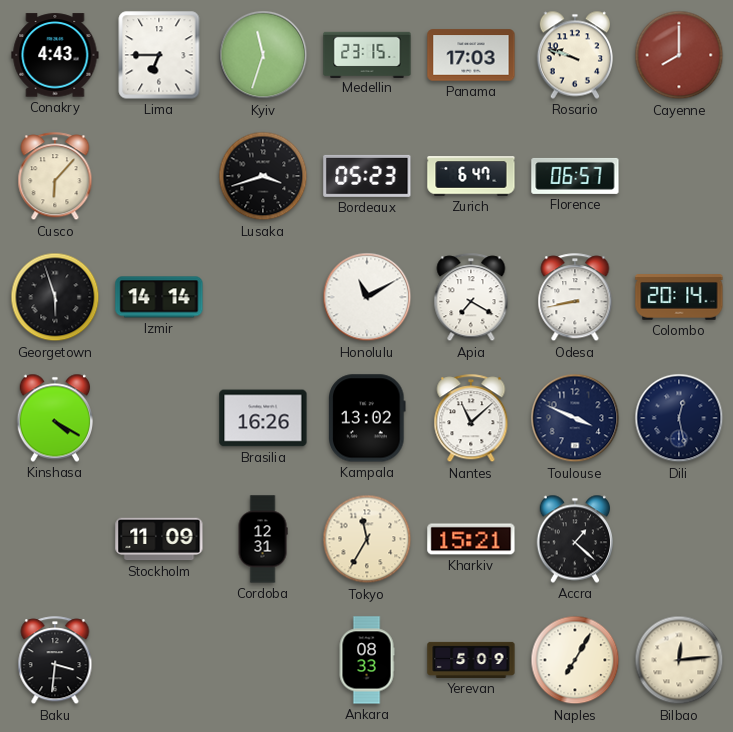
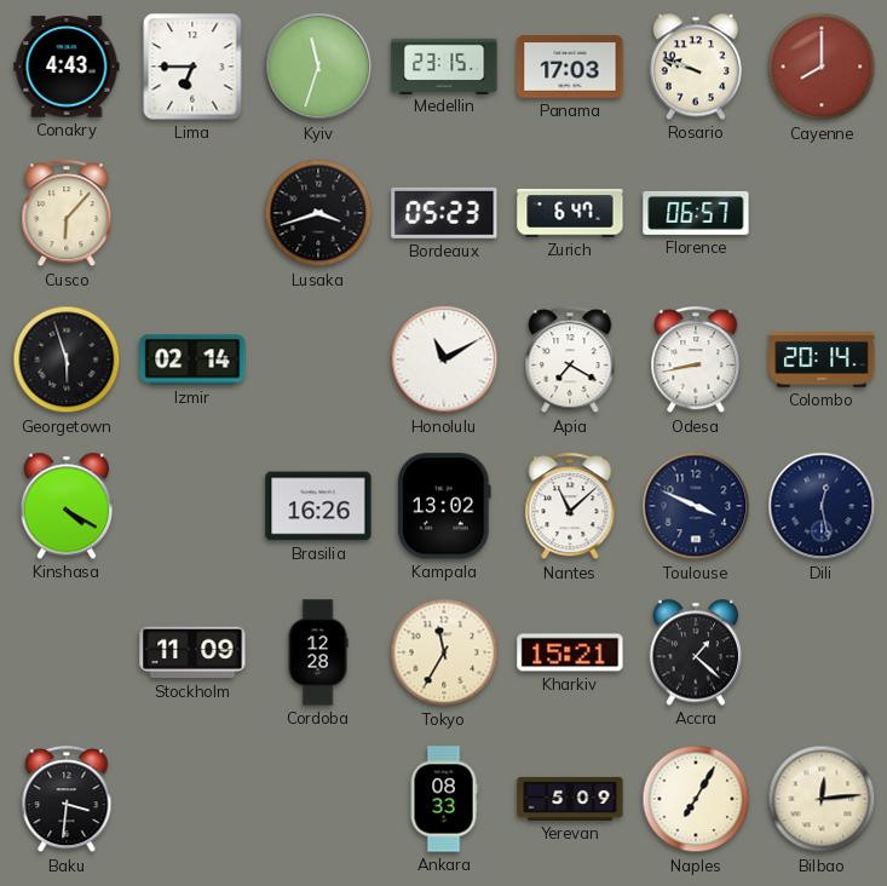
Izmir: 14:14 -> 02:14
Cordoba: 12:31 -> 12:28
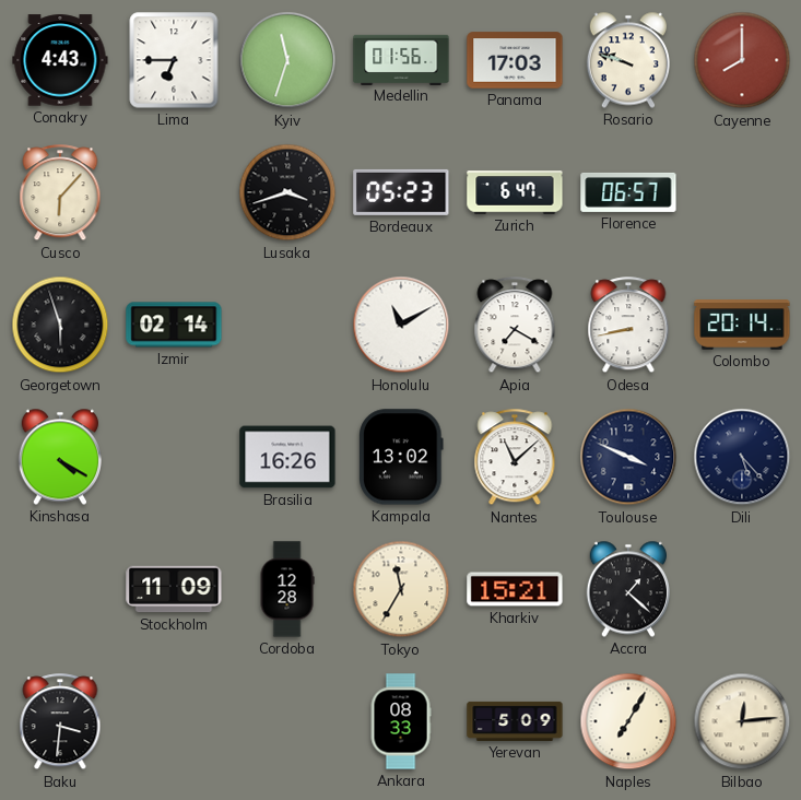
Medellin: 23:15 -> 01:56
Dili: 12:28 -> 5:23
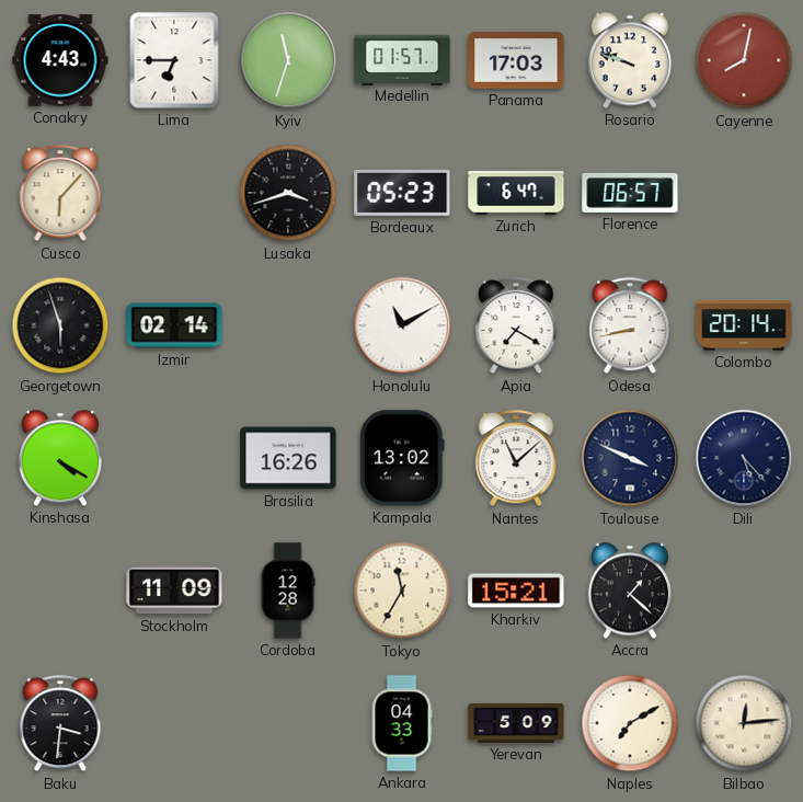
Medellin: 01:56 -> 01:57
Cayenne: 8:00 -> 8:02
Ankara: 08:33 -> 04:33
Naples: 7:05 -> 7:10
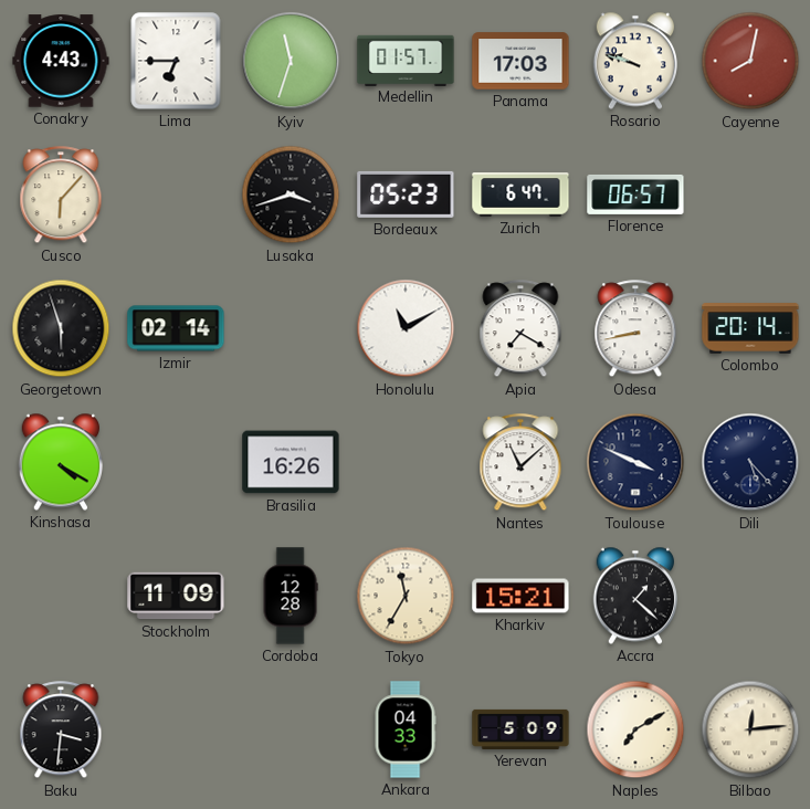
Kampala: 13:02 -> none
